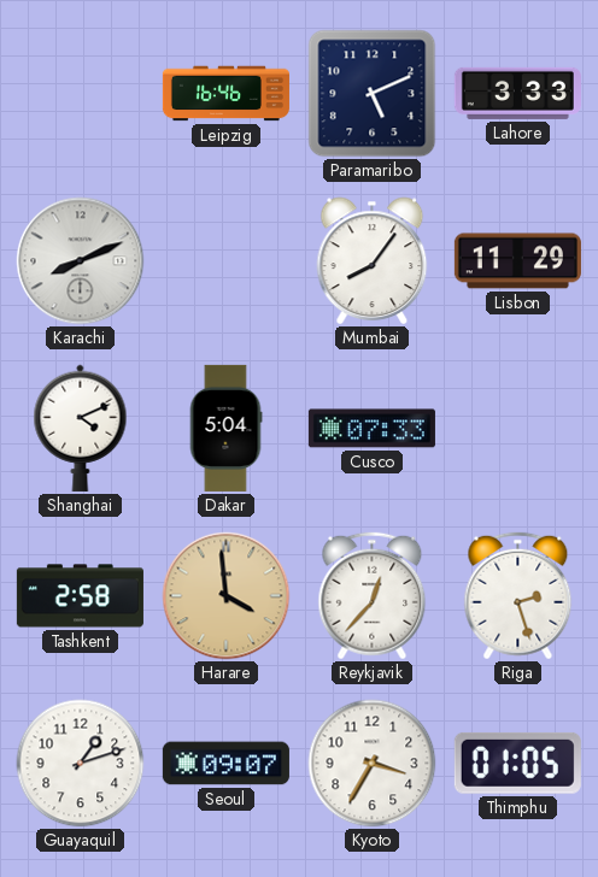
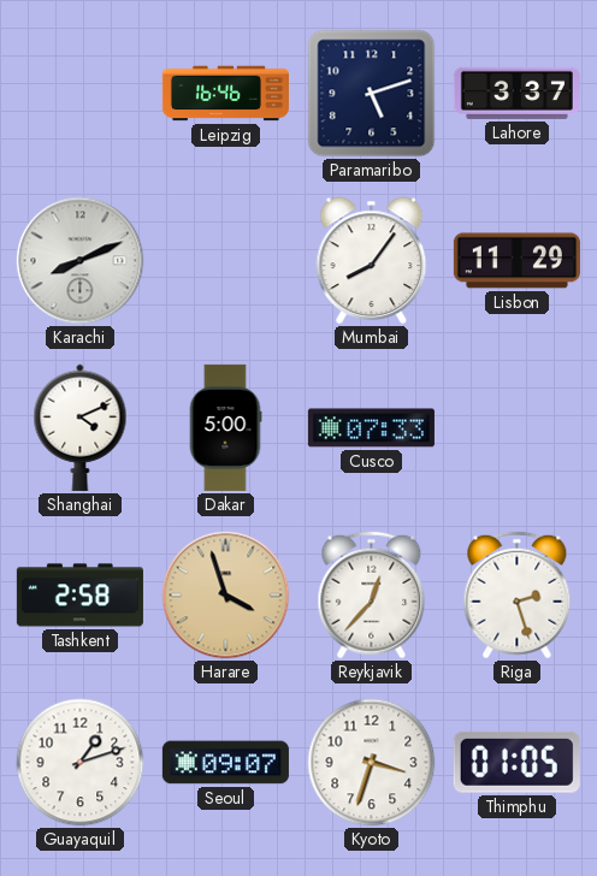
Paramaribo: 5:11 -> 5:12
Lahore: 3:33 -> 3:37
Dakar: 5:04 -> 5:00
Harare: 3:59 -> 3:57
Kyoto: 3:35 -> 3:33
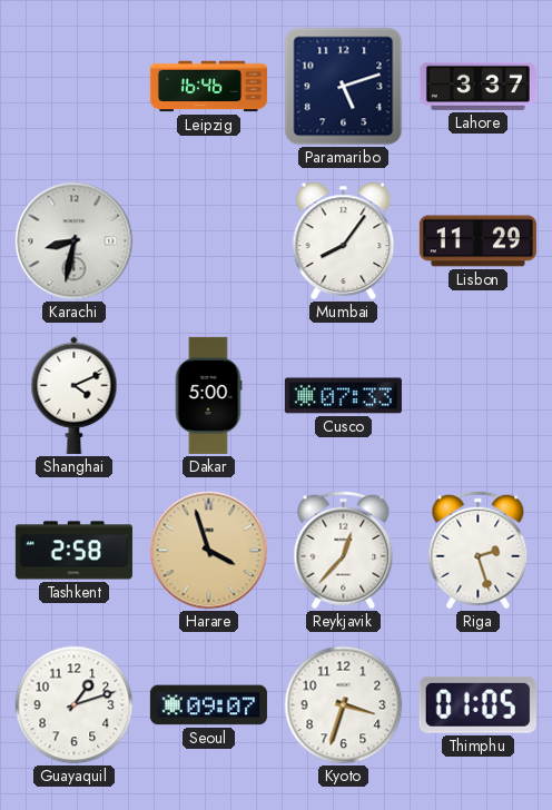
Karachi: 8:11 -> 8:32
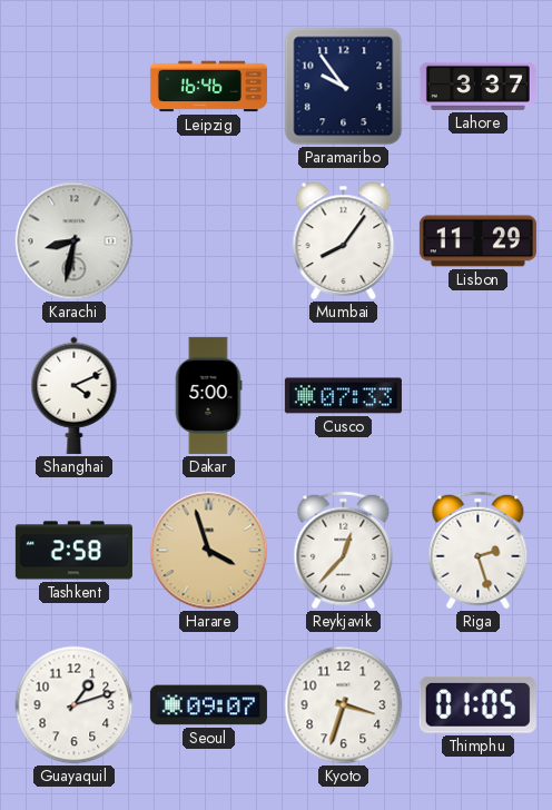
Paramaribo: 5:12 -> 9:54
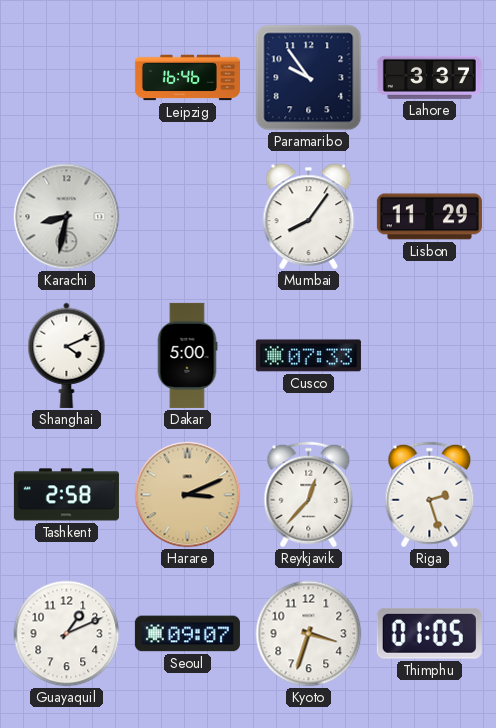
Harare: 3:57 -> 3:11
Guayaquil: 1:12 -> 1:11
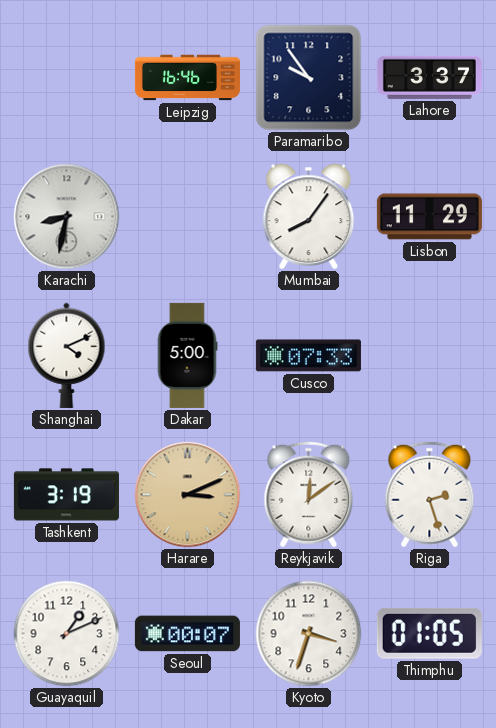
Tashkent: 2:58 -> 3:19
Reykjavik: 12:37 -> 12:09
Seoul: 09:07 -> 00:07
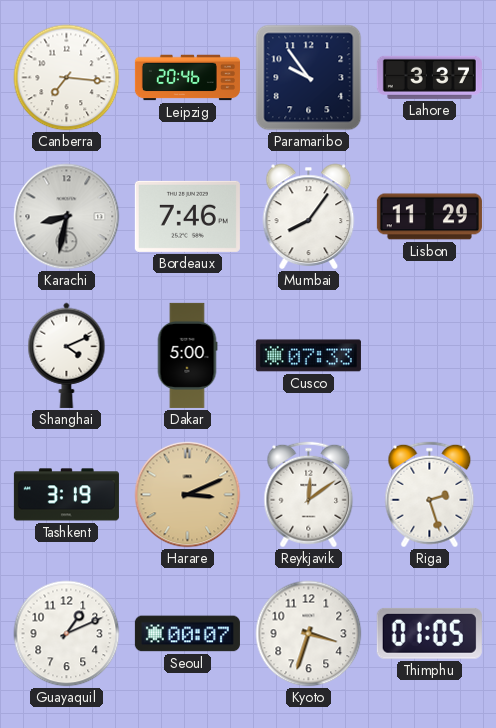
Canberra: none -> 7:16
Leipzig: 16:46 -> 20:46
Bordeaux: none -> 7:46
